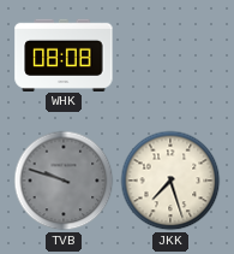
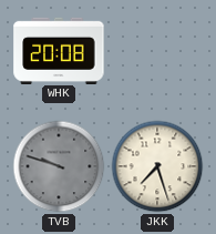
WHK: 08:08 -> 20:08
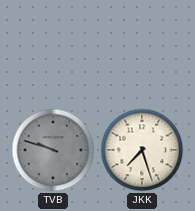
WHK: 20:08 -> none
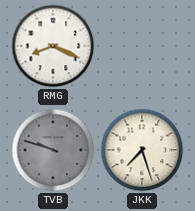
RMG: none -> 8:19
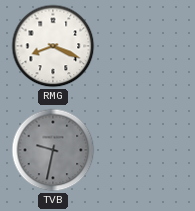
TVB: 9:48 -> 9:32
JKK: 7:27 -> none
